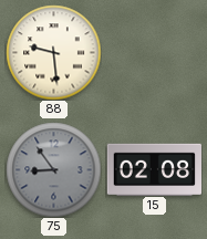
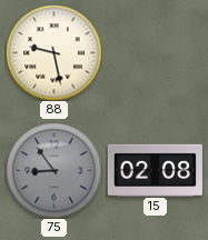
88: 9:29 -> 9:28
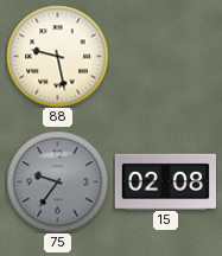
75: 8:54 -> 9:36
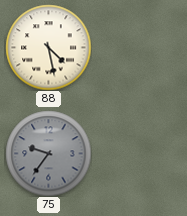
88: 9:28 -> 4:28
15: 02:08 -> none
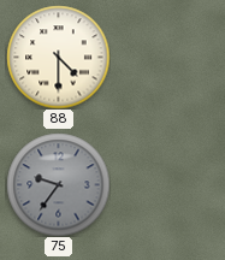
88: 4:28 -> 4:30
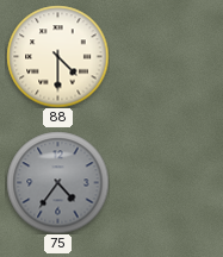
75: 9:36 -> 4:36
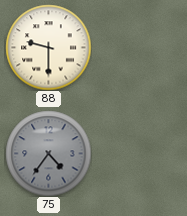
88: 4:30 -> 9:30
